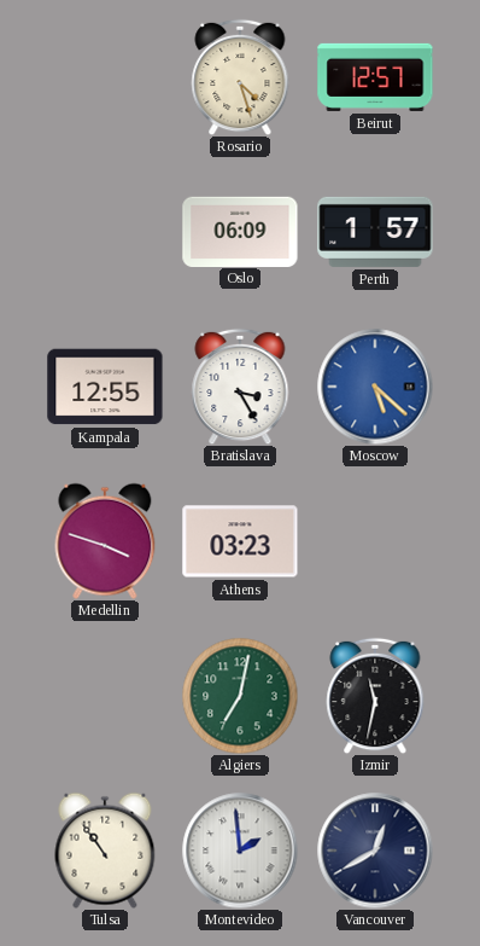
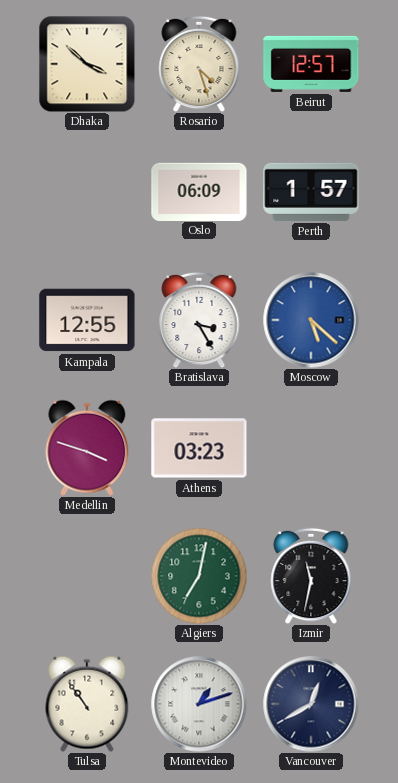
Dhaka: none -> 3:52
Montevideo: 1:59 -> 1:12
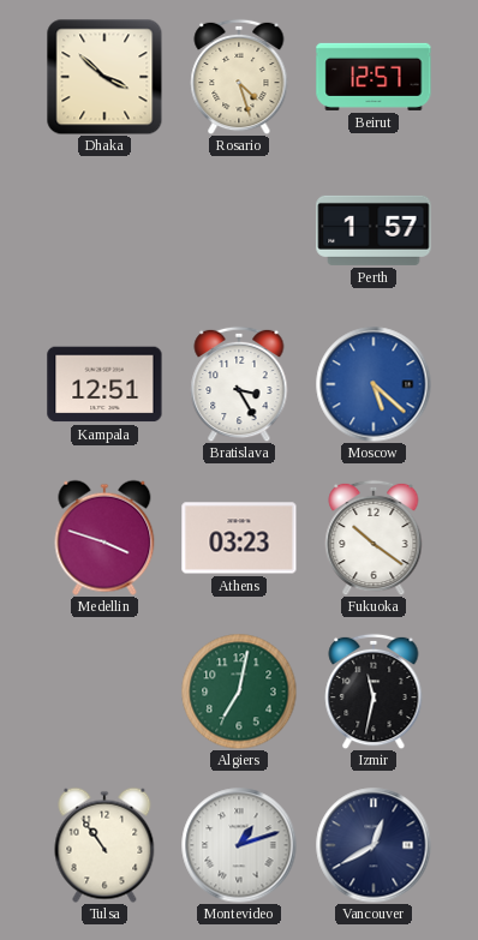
Oslo: 06:09 -> none
Kampala: 12:55 -> 12:51
Fukuoka: none -> 10:21
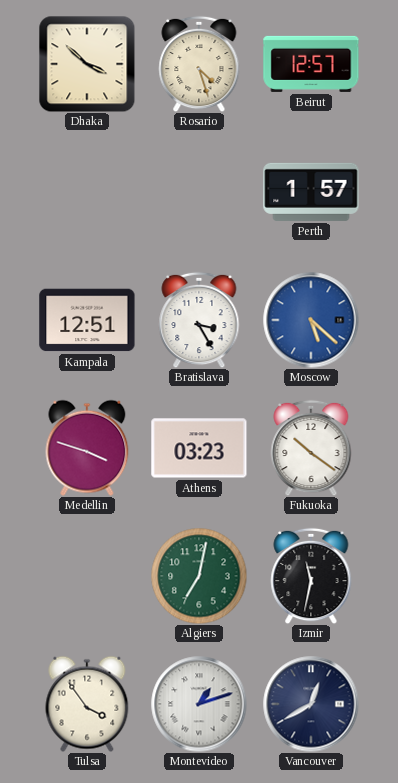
Tulsa: 10:54 -> 3:54
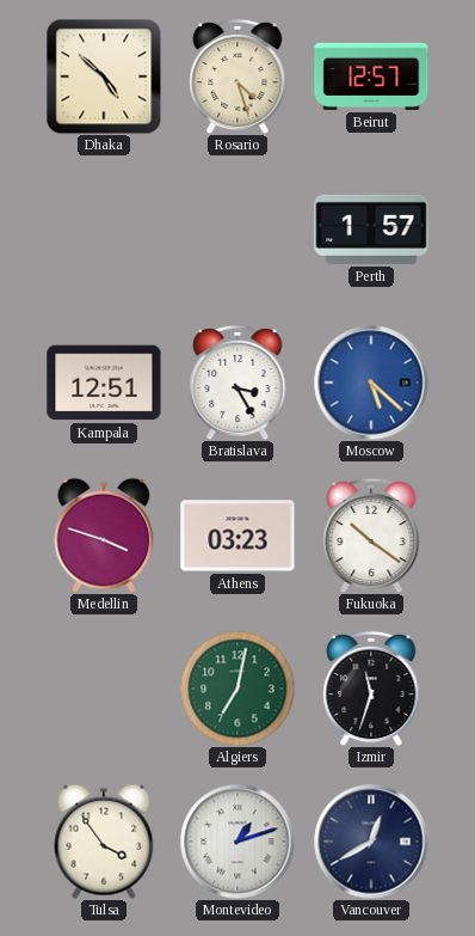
Dhaka: 3:52 -> 4:52
Izmir: 11:32 -> 11:33
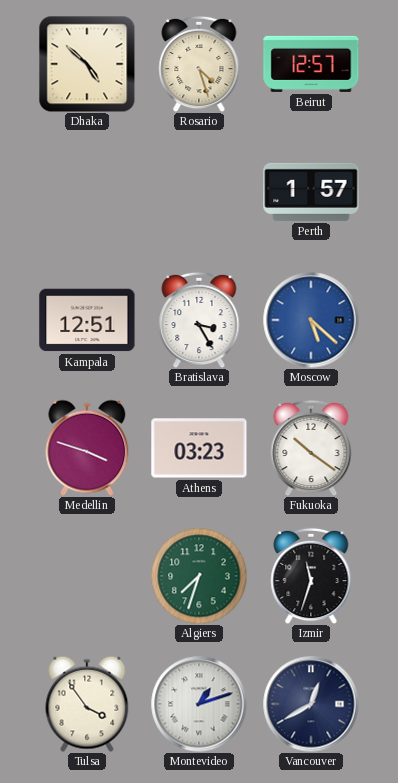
Algiers: 7:02 -> 7:33
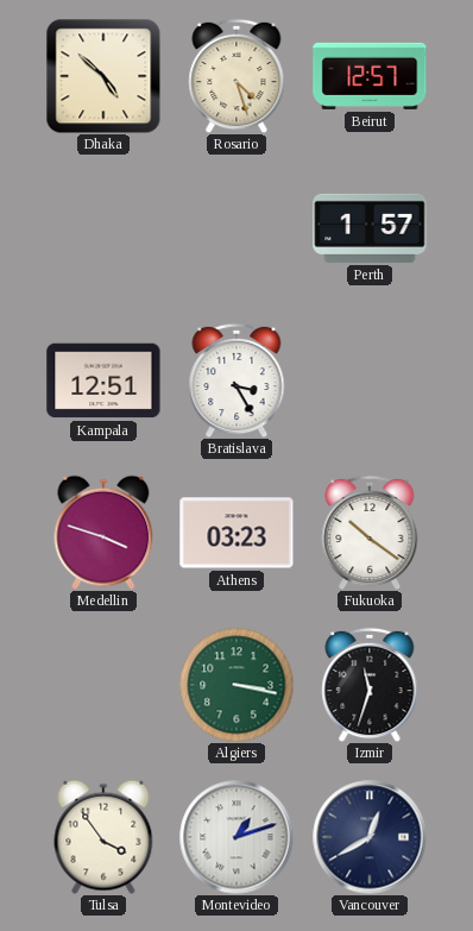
Moscow: 5:22 -> none
Algiers: 7:33 -> 3:17
